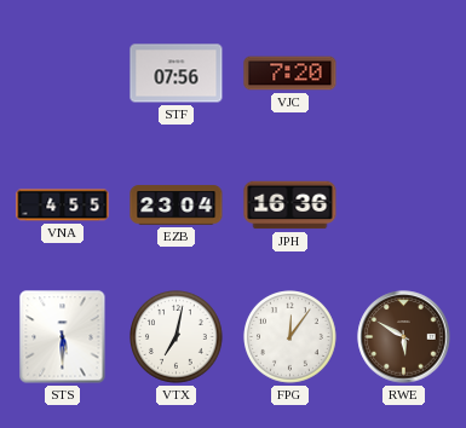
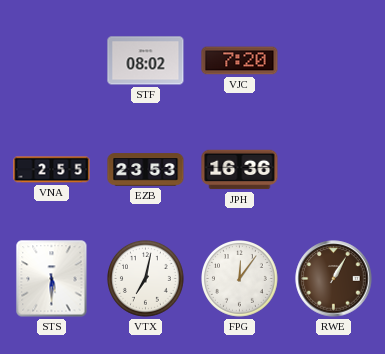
STF: 07:56 -> 08:02
VNA: 4:55 -> 2:55
EZB: 23:04 -> 23:53
RWE: 5:50 -> 1:05
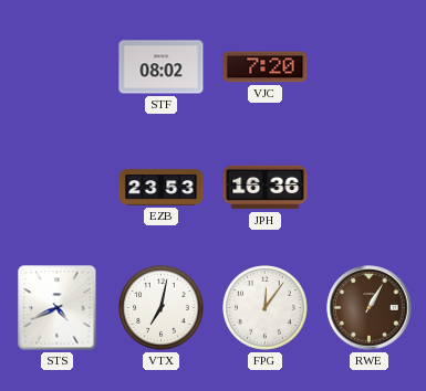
VNA: 2:55 -> none
STS: 5:30 -> 4:41
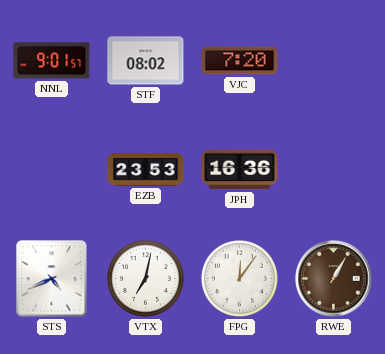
NNL: none -> 9:01
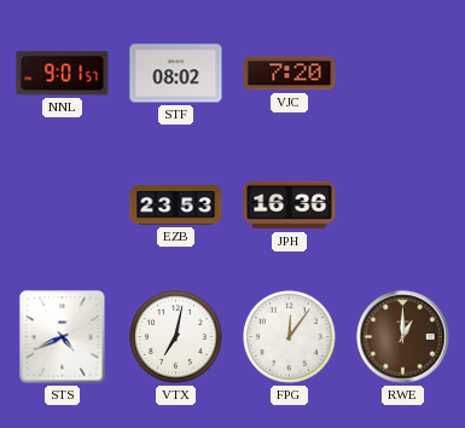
RWE: 1:05 -> 1:00
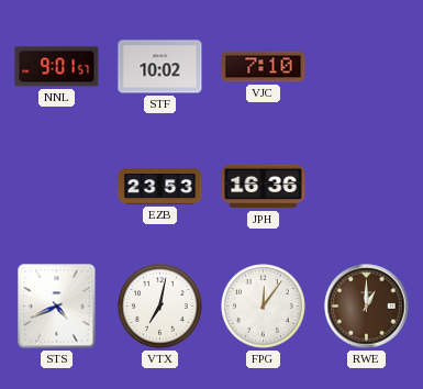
STF: 08:02 -> 10:02
VJC: 7:20 -> 7:10
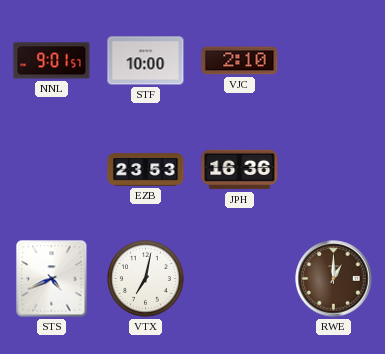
STF: 10:02 -> 10:00
VJC: 7:10 -> 2:10
FPG: 12:06 -> none
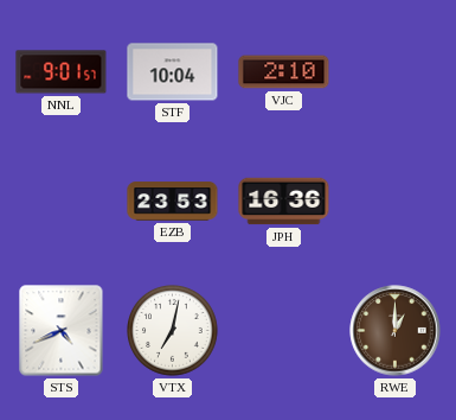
STF: 10:00 -> 10:04
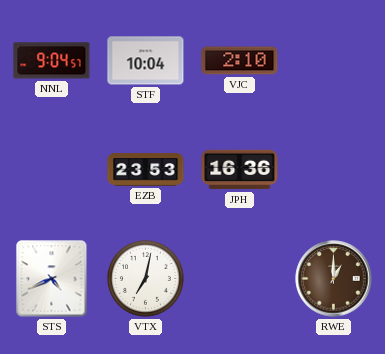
NNL: 9:01 -> 9:04
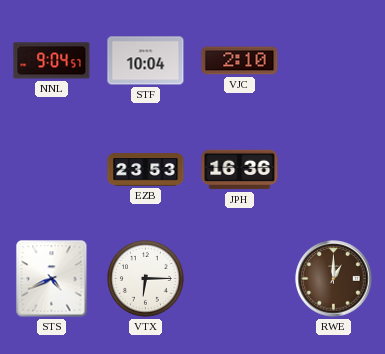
VTX: 7:02 -> 6:15
